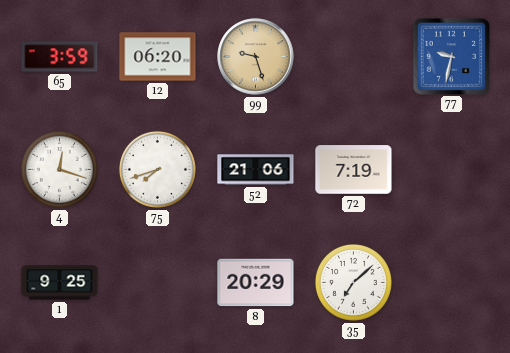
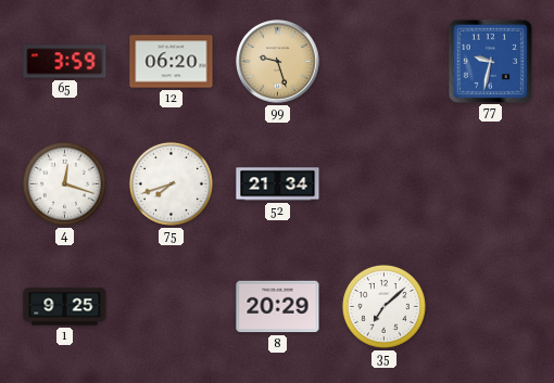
52: 21:06 -> 21:34
72: 7:19 -> none
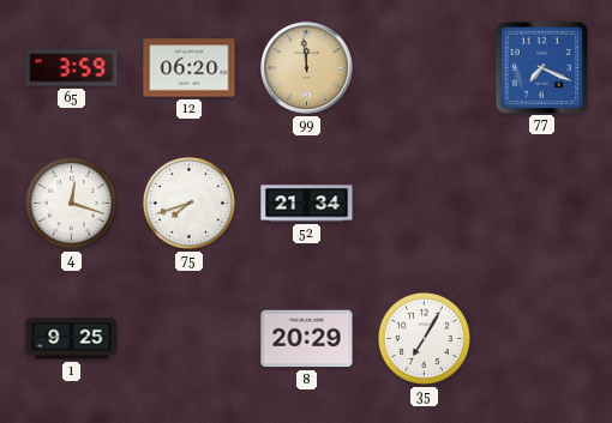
99: 9:27 -> 11:59
77: 9:32 -> 7:19
35: 7:08 -> 7:05
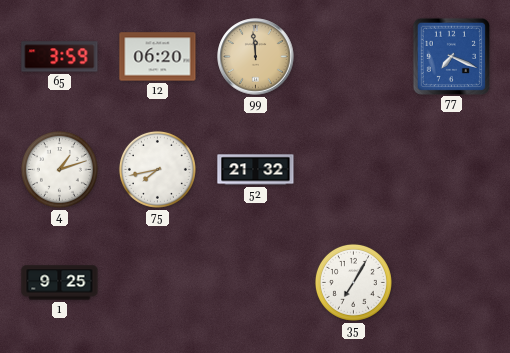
4: 12:18 -> 1:12
75: 7:42 -> 7:43
52: 21:34 -> 21:32
8: 20:29 -> none
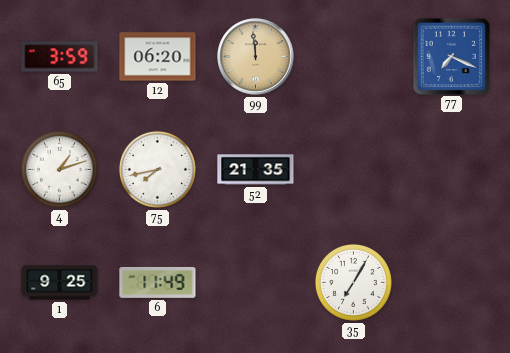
52: 21:32 -> 21:35
6: none -> 11:49
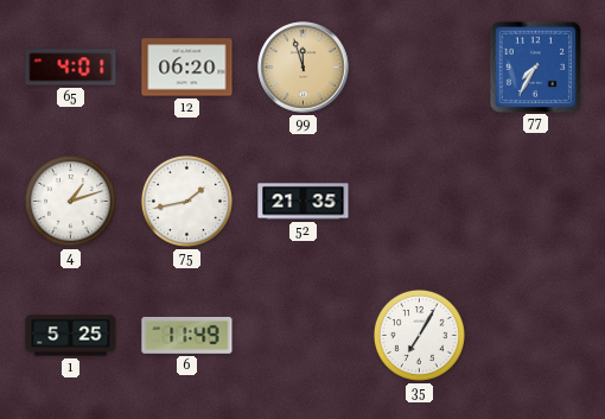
65: 3:59 -> 4:01
99: 11:59 -> 11:57
77: 7:19 -> 7:35
75: 7:43 -> 1:43
1: 9:25 -> 5:25
